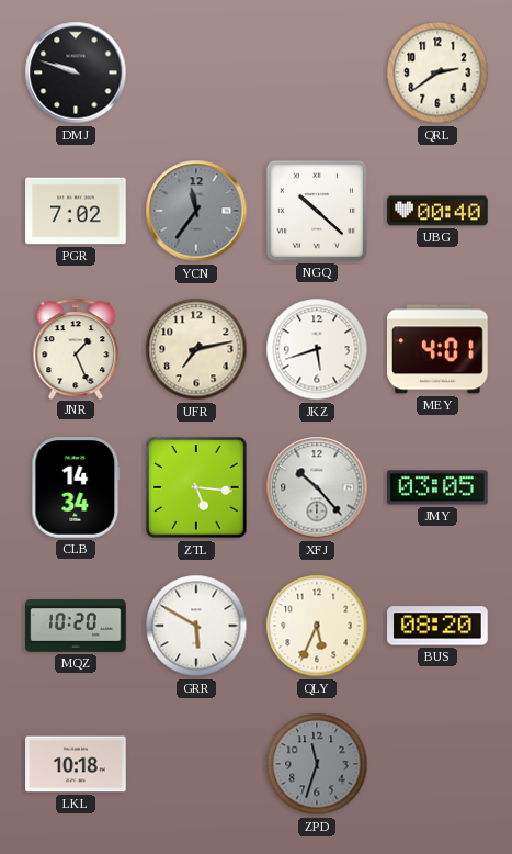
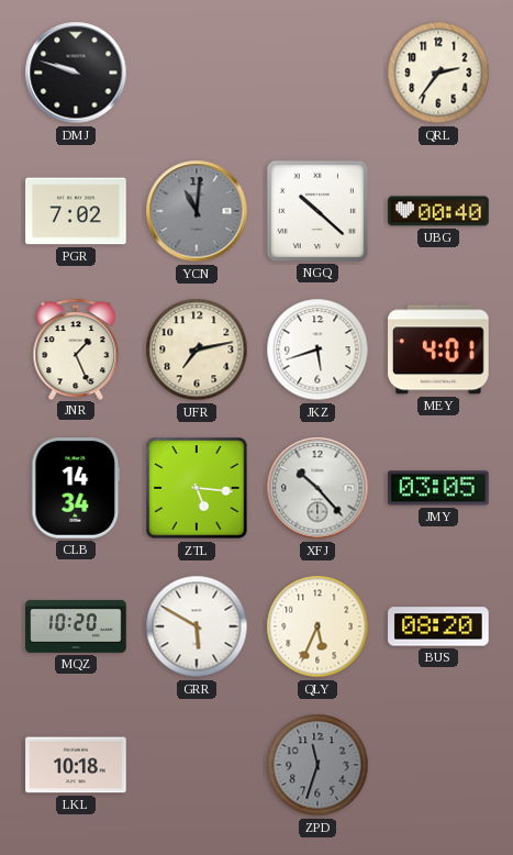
QRL: 2:39 -> 2:36
YCN: 11:36 -> 11:01
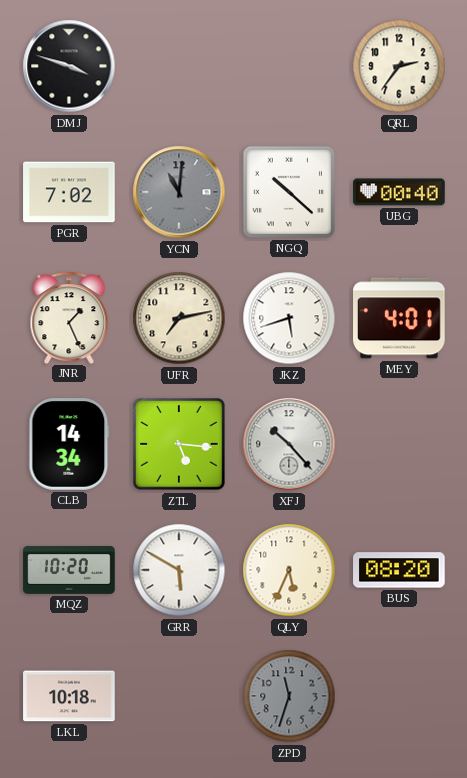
DMJ: 9:48 -> 3:48
JMY: 03:05 -> none
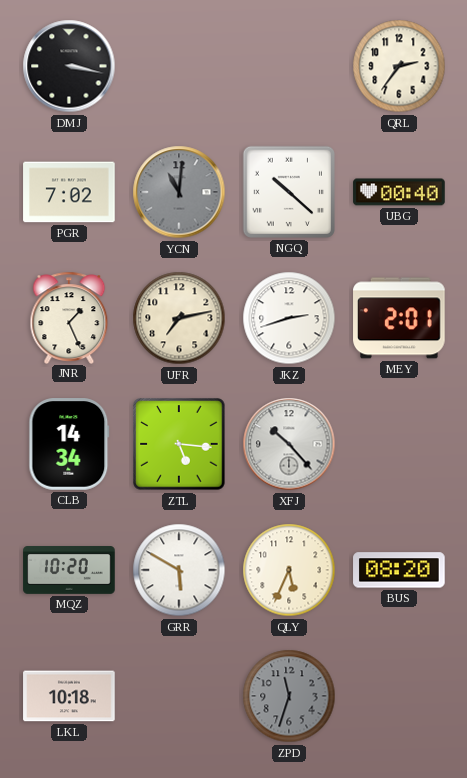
DMJ: 3:48 -> 3:17
JKZ: 5:42 -> 2:42
MEY: 4:01 -> 2:01
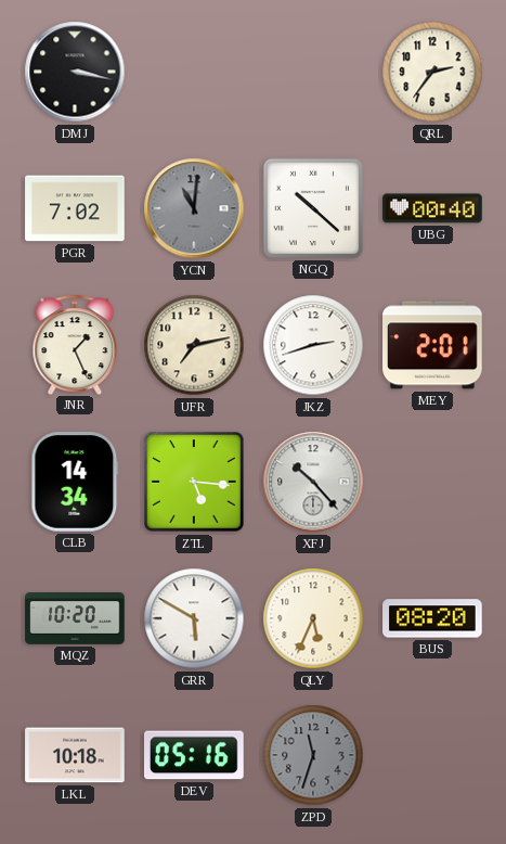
DEV: none -> 05:16
